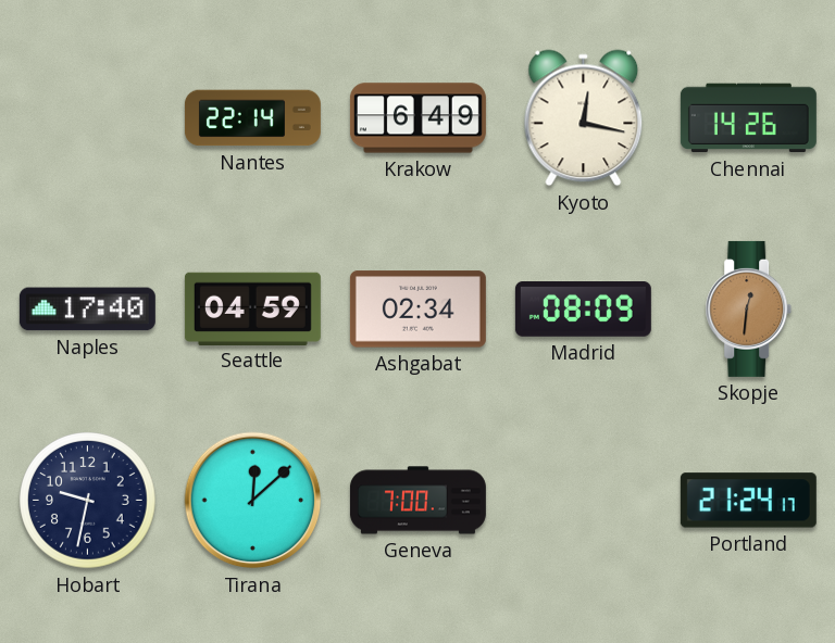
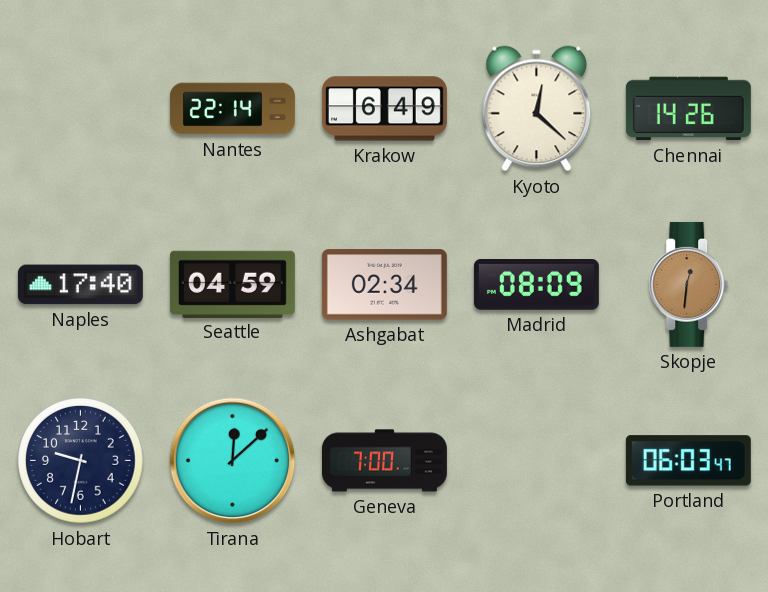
Kyoto: 12:17 -> 12:22
Portland: 21:24 -> 06:03
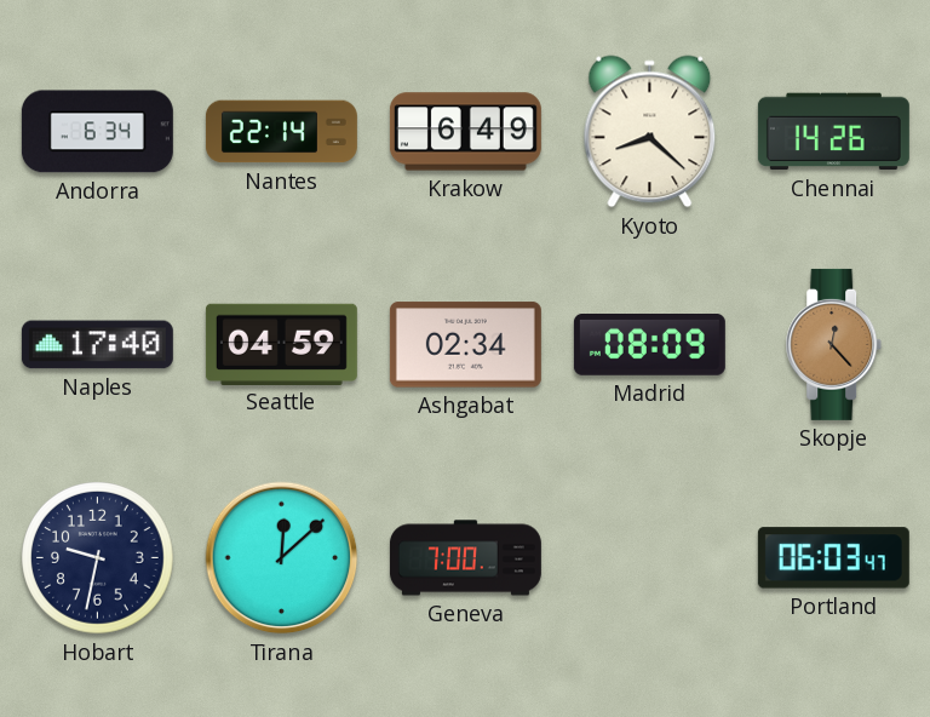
Andorra: none -> 6:34
Kyoto: 12:22 -> 8:22
Skopje: 12:31 -> 12:23
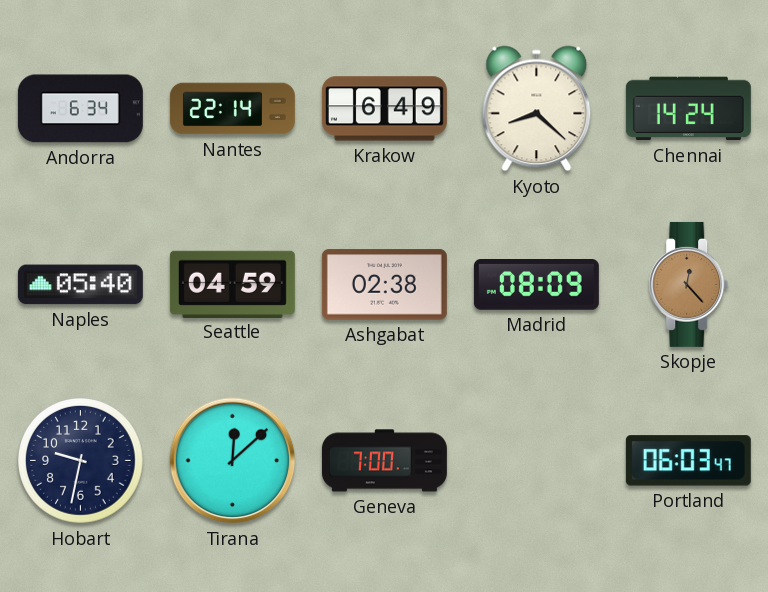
Chennai: 14:26 -> 14:24
Naples: 17:40 -> 05:40
Ashgabat: 02:34 -> 02:38
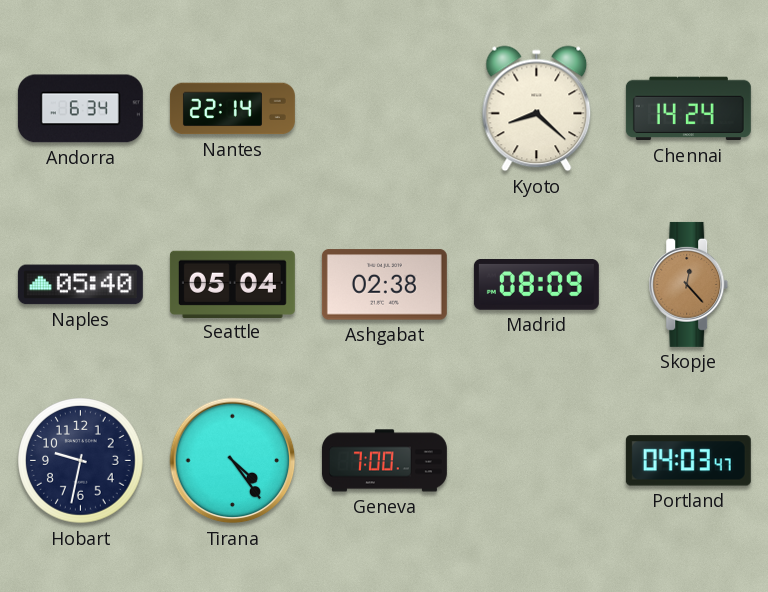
Krakow: 6:49 -> none
Seattle: 04:59 -> 05:04
Tirana: 12:08 -> 4:24
Portland: 06:03 -> 04:03
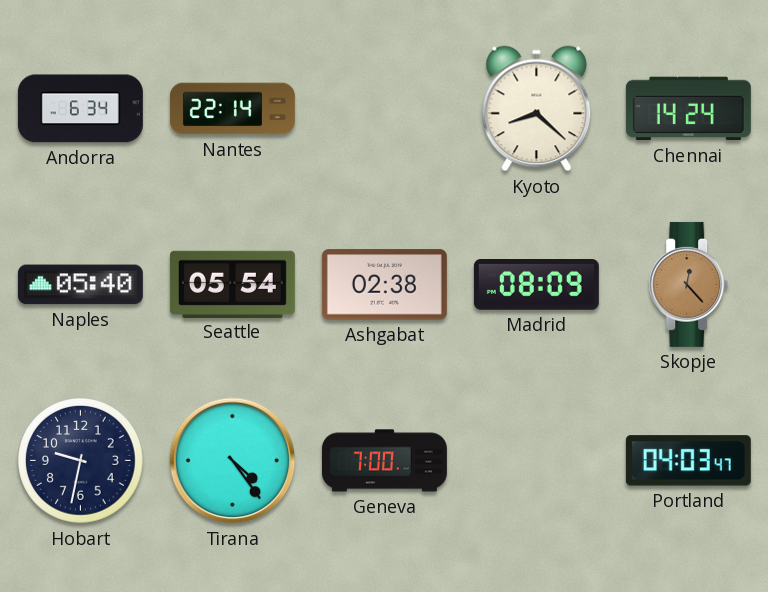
Seattle: 05:04 -> 05:54
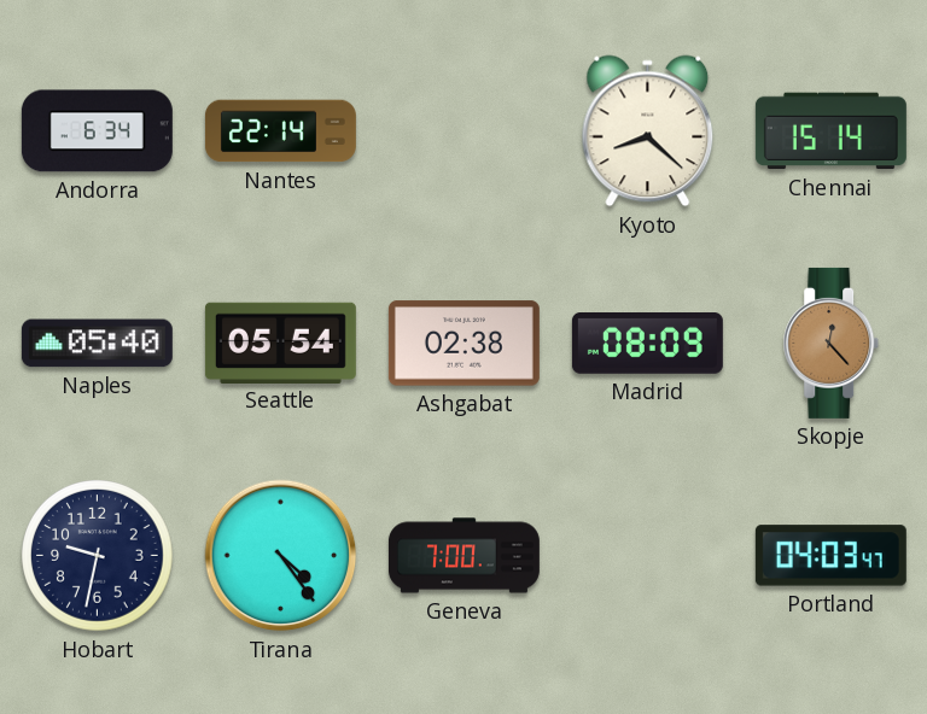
Chennai: 14:24 -> 15:14
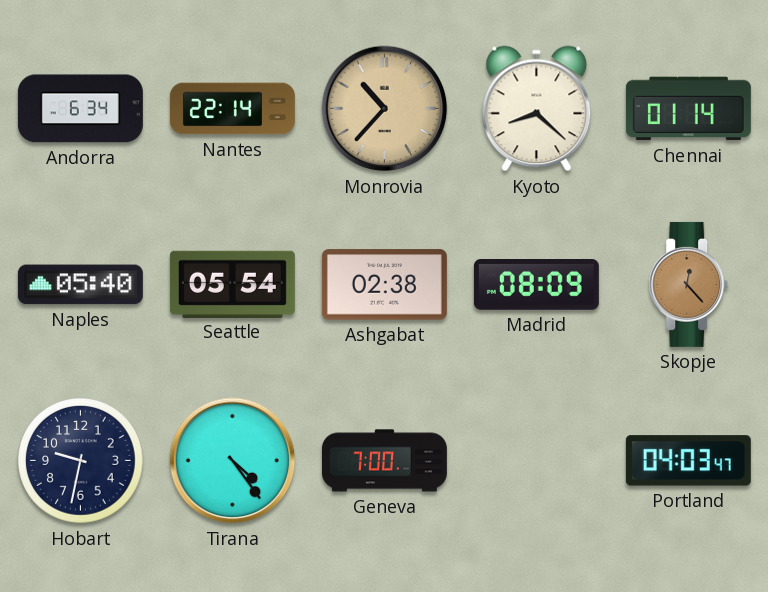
Monrovia: none -> 10:37
Chennai: 15:14 -> 01:14
